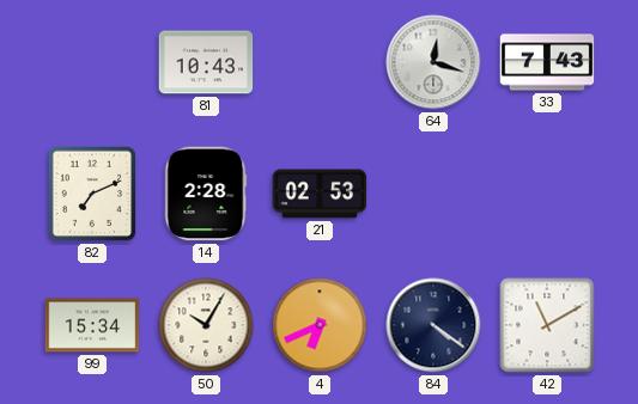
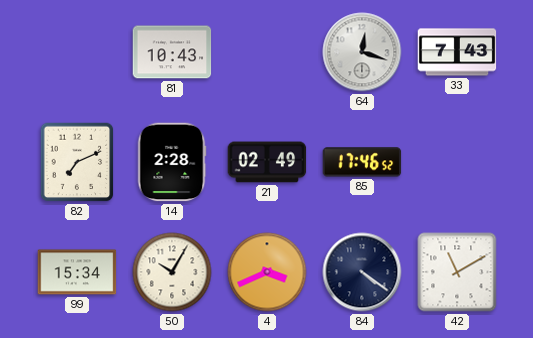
21: 02:53 -> 02:49
85: none -> 17:46
4: 6:41 -> 3:41
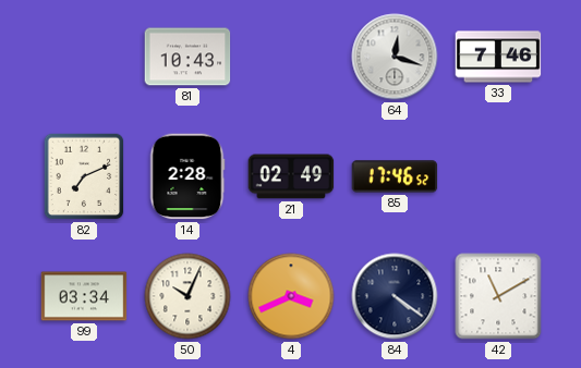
33: 7:43 -> 7:46
99: 15:34 -> 03:34
50: 10:05 -> 10:04
